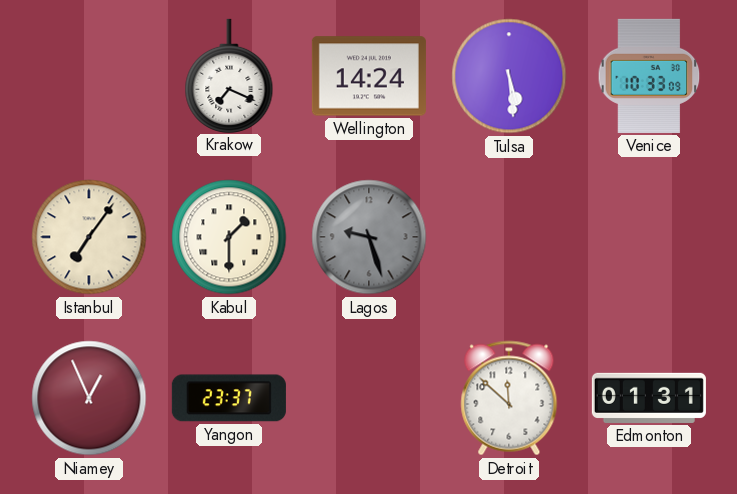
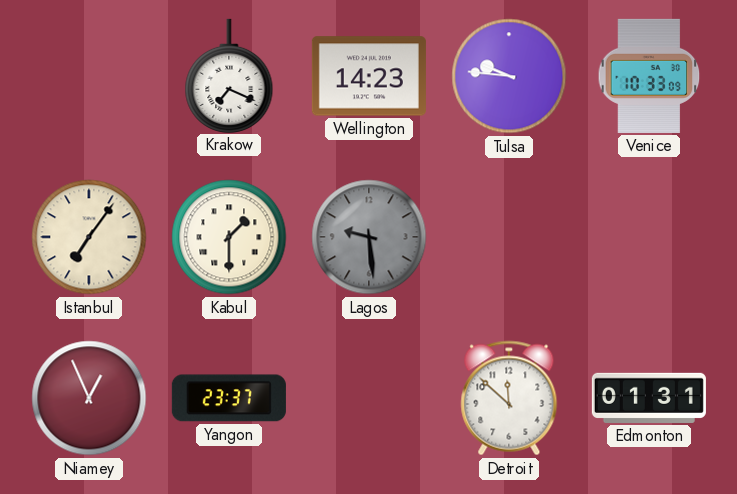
Wellington: 14:24 -> 14:23
Tulsa: 5:29 -> 9:46
Lagos: 9:27 -> 9:29
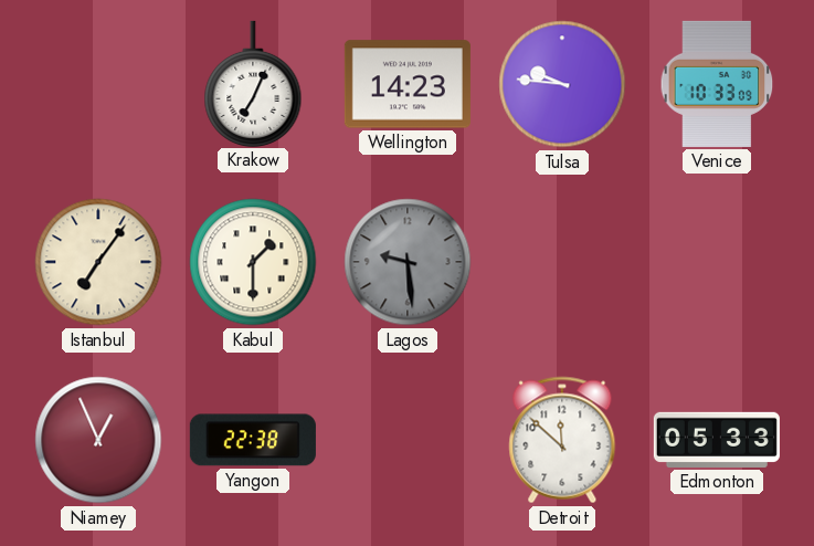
Krakow: 7:19 -> 7:04
Yangon: 23:37 -> 22:38
Edmonton: 01:31 -> 05:33
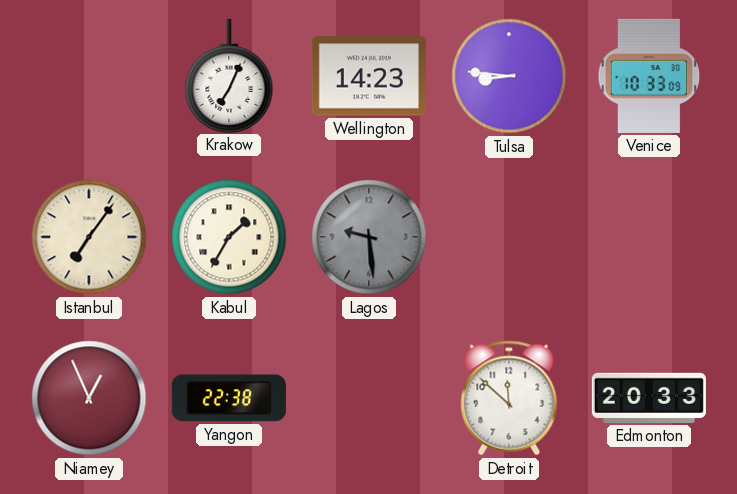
Tulsa: 9:46 -> 8:46
Kabul: 1:30 -> 1:35
Edmonton: 05:33 -> 20:33
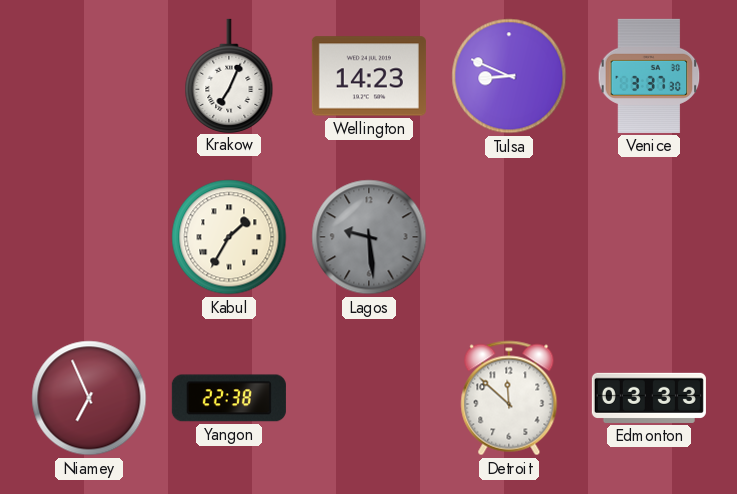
Tulsa: 8:46 -> 8:49
Venice: 10:33 -> 3:37
Istanbul: 7:06 -> none
Niamey: 12:56 -> 6:56
Edmonton: 20:33 -> 03:33
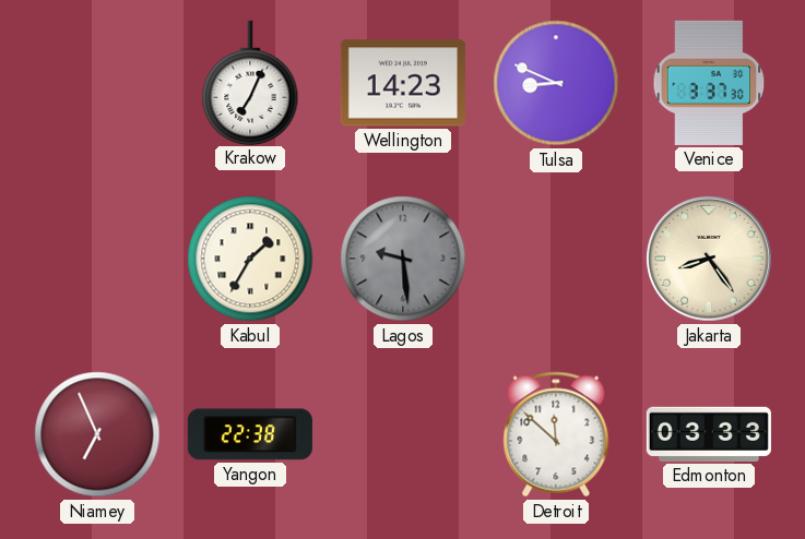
Jakarta: none -> 8:24
